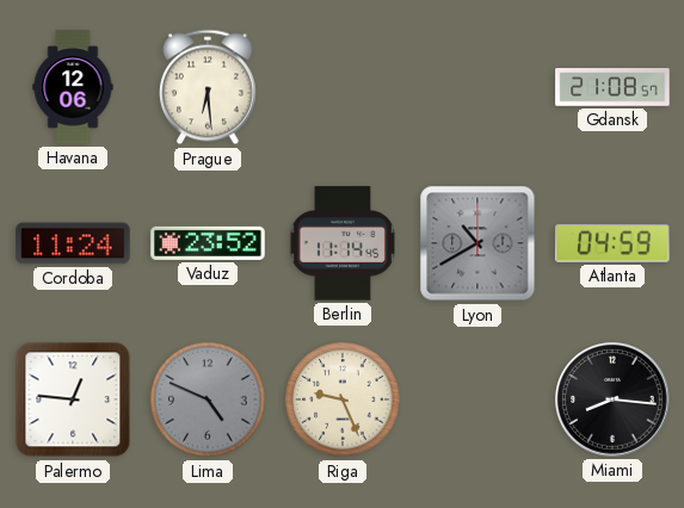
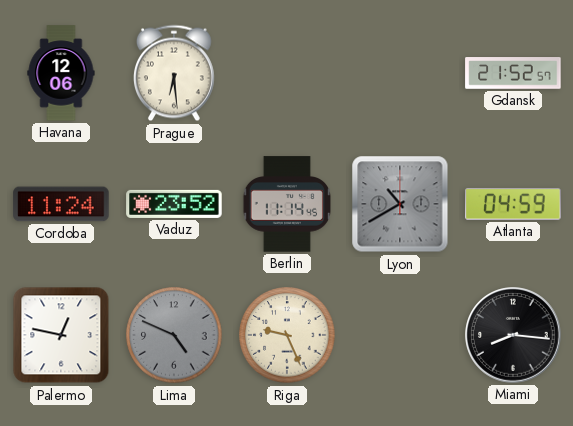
Gdansk: 21:08 -> 21:52
Palermo: 12:46 -> 12:47
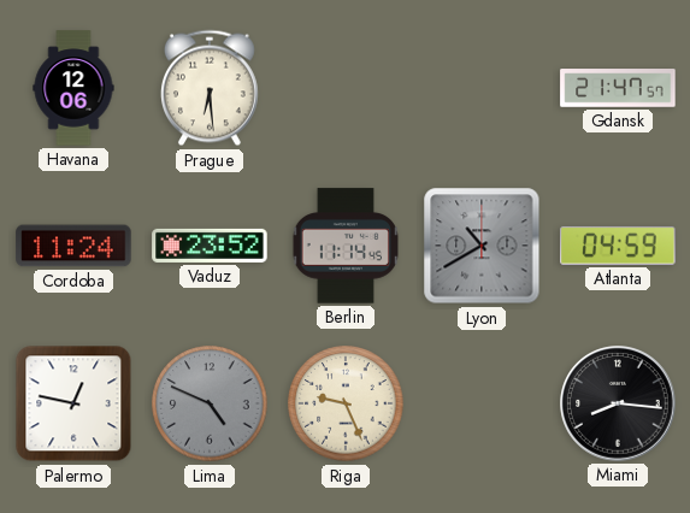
Gdansk: 21:52 -> 21:47
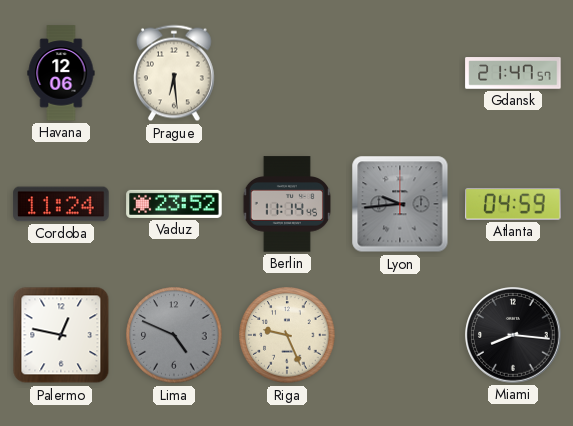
Lyon: 10:40 -> 9:44
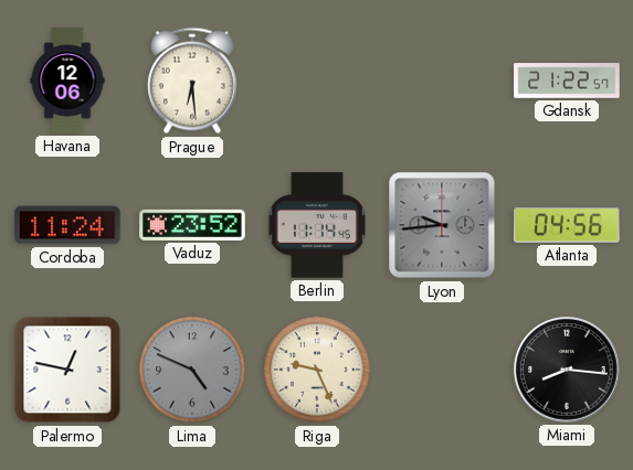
Gdansk: 21:47 -> 21:22
Atlanta: 04:59 -> 04:56
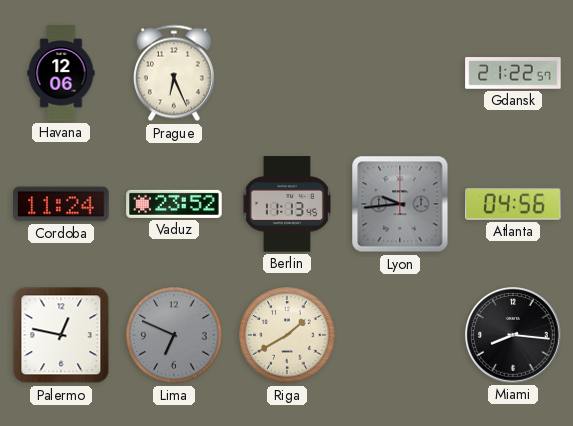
Prague: 6:29 -> 6:26
Berlin: 11:14 -> 11:13
Lima: 4:49 -> 6:49
Riga: 9:26 -> 1:40
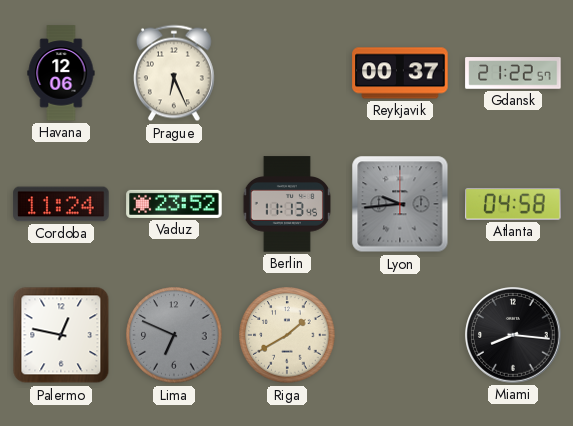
Reykjavik: none -> 00:37
Atlanta: 04:56 -> 04:58
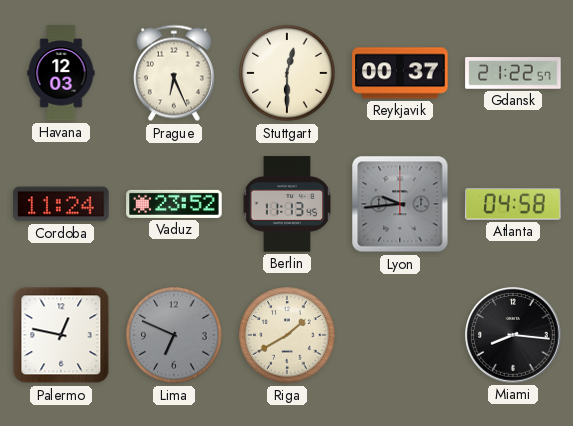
Havana: 12:06 -> 12:03
Stuttgart: none -> 12:30
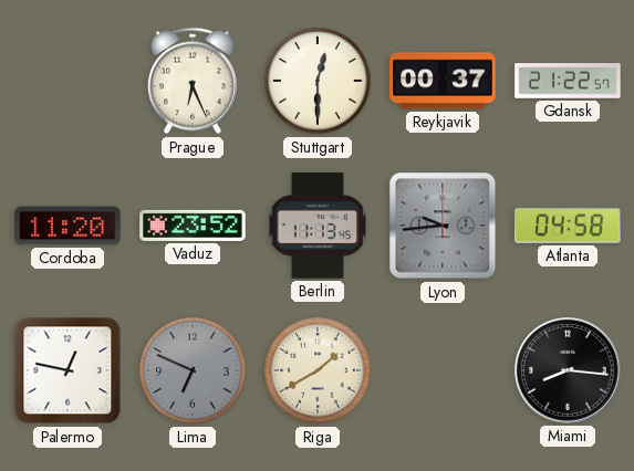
Havana: 12:03 -> none
Cordoba: 11:24 -> 11:20
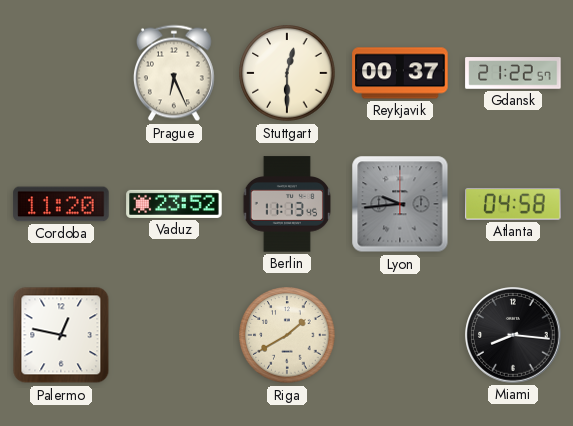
Lima: 6:49 -> none
